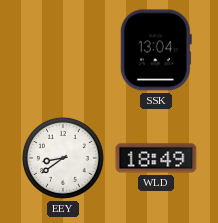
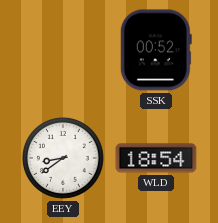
SSK: 13:04 -> 00:52
WLD: 18:49 -> 18:54
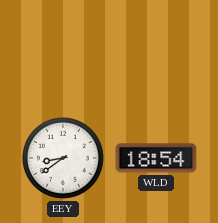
SSK: 00:52 -> none
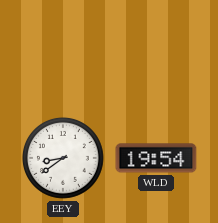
WLD: 18:54 -> 19:54
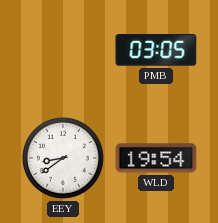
PMB: none -> 03:05
